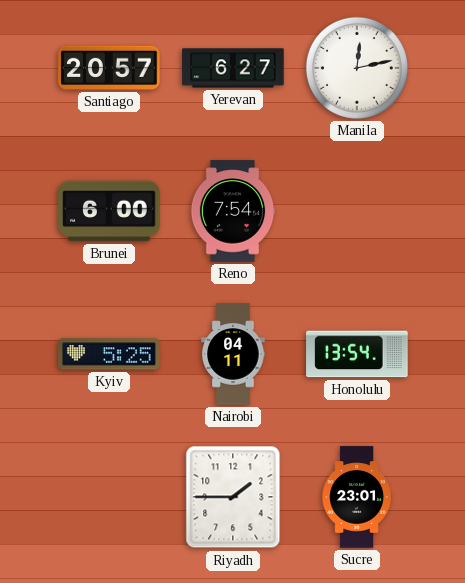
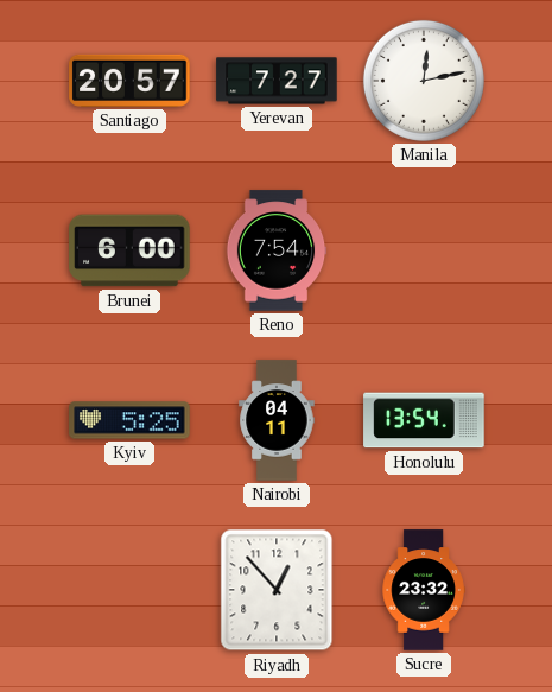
Yerevan: 6:27 -> 7:27
Riyadh: 1:45 -> 12:53
Sucre: 23:01 -> 23:32
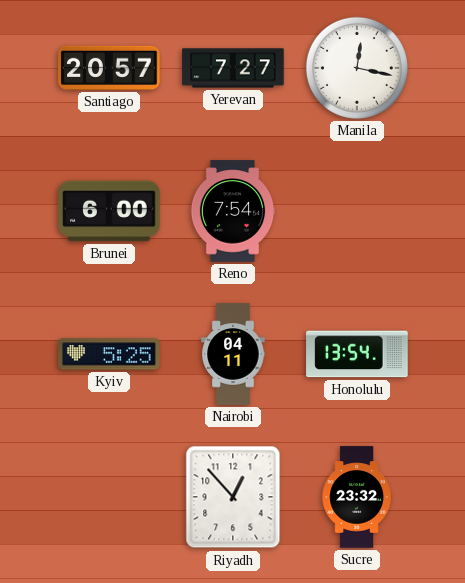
Manila: 12:13 -> 12:17
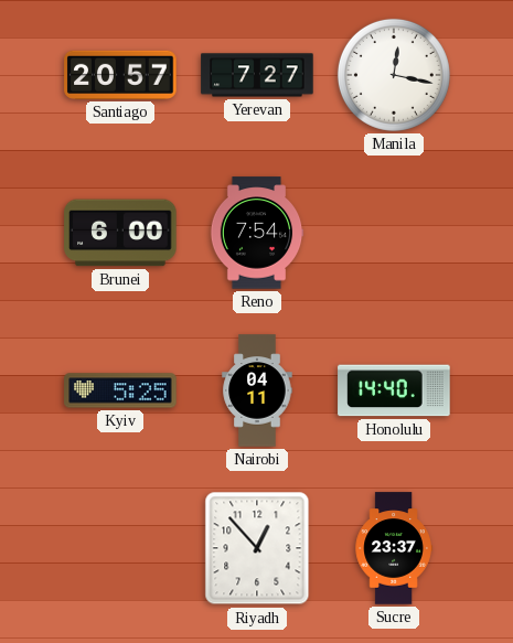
Honolulu: 13:54 -> 14:40
Sucre: 23:32 -> 23:37
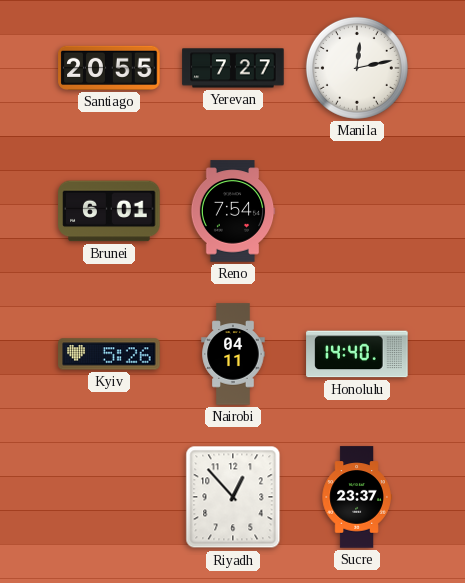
Santiago: 20:57 -> 20:55
Manila: 12:17 -> 12:13
Brunei: 6:00 -> 6:01
Kyiv: 5:25 -> 5:26
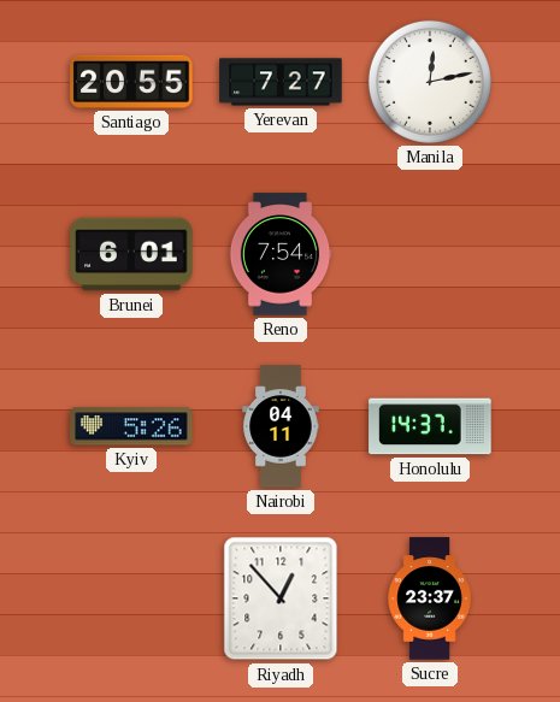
Honolulu: 14:40 -> 14:37
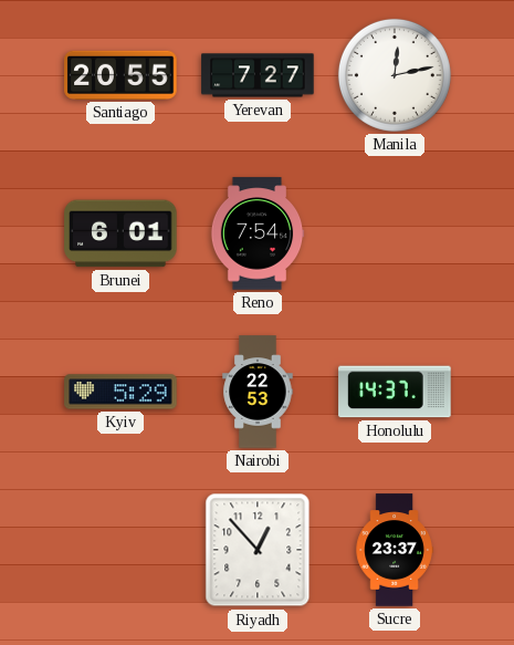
Kyiv: 5:26 -> 5:29
Nairobi: 04:11 -> 22:53
